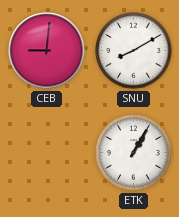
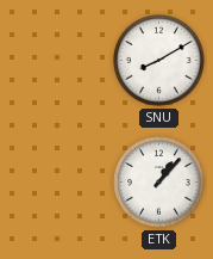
CEB: 9:01 -> none
ETK: 1:05 -> 1:07
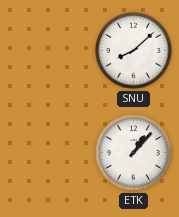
SNU: 8:10 -> 8:08
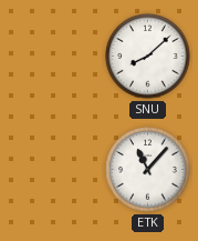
ETK: 1:07 -> 11:07
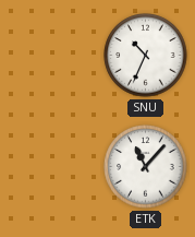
SNU: 8:08 -> 10:34
